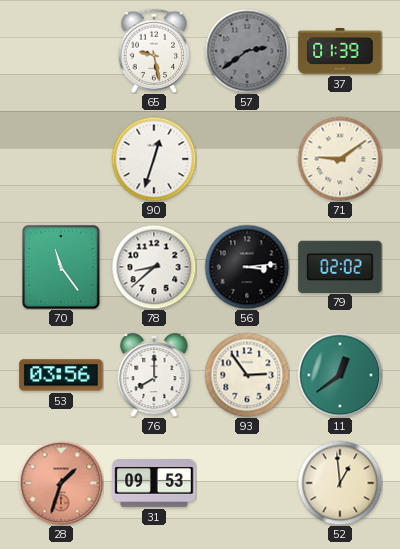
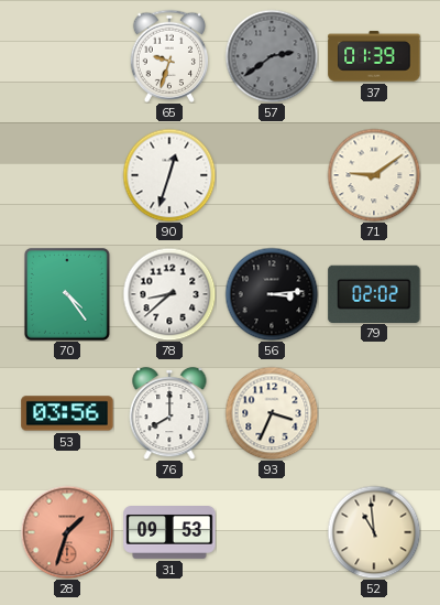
65: 9:28 -> 9:33
70: 11:24 -> 4:24
93: 2:54 -> 3:34
11: 12:39 -> none
52: 12:59 -> 10:59
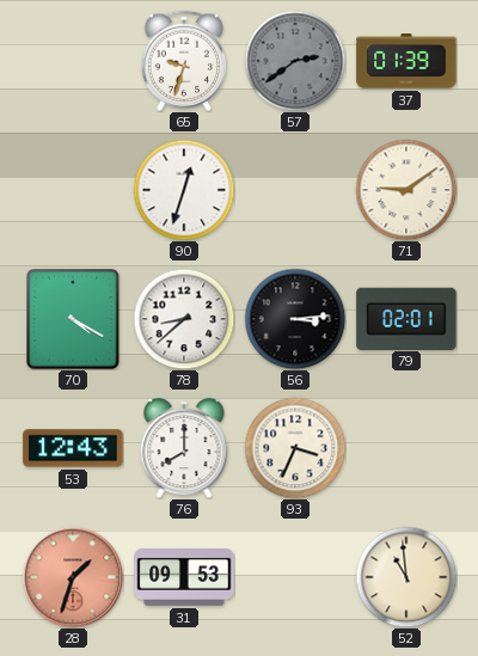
70: 4:24 -> 4:20
79: 02:02 -> 02:01
53: 03:56 -> 12:43
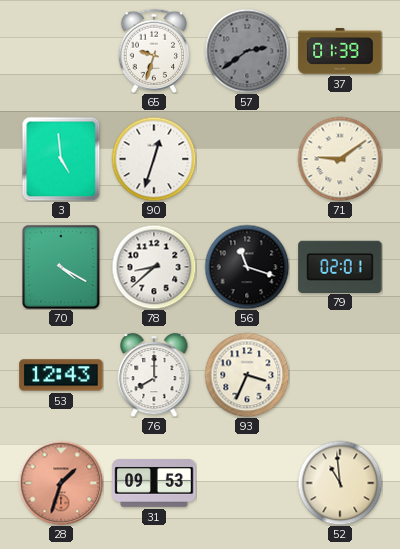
3: none -> 4:59
56: 3:14 -> 11:18
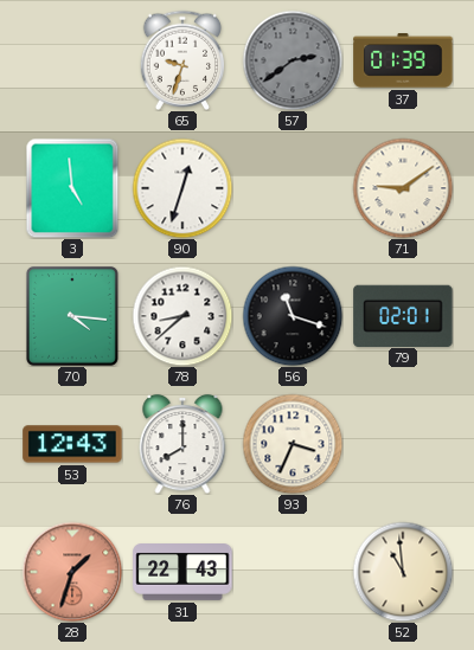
70: 4:20 -> 4:16
31: 09:53 -> 22:43
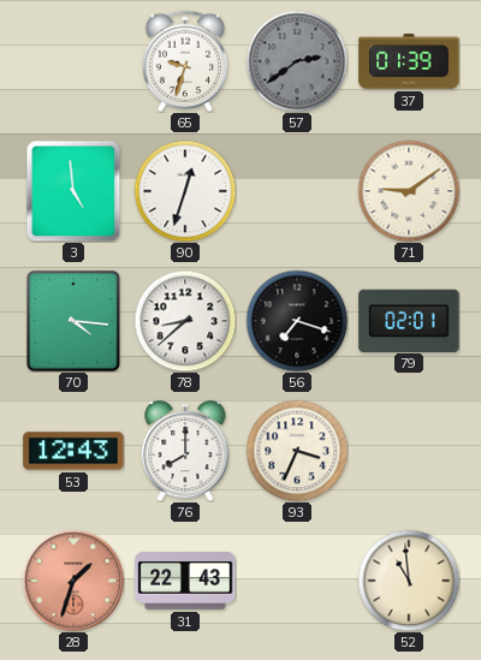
56: 11:18 -> 7:18
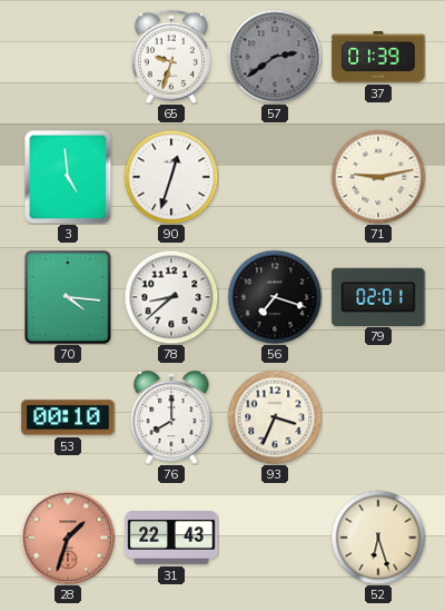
71: 9:09 -> 9:13
53: 12:43 -> 00:10
52: 10:59 -> 6:27
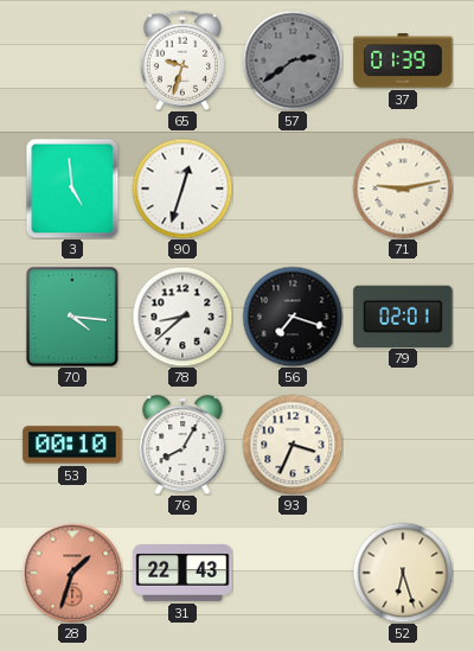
76: 8:00 -> 8:05
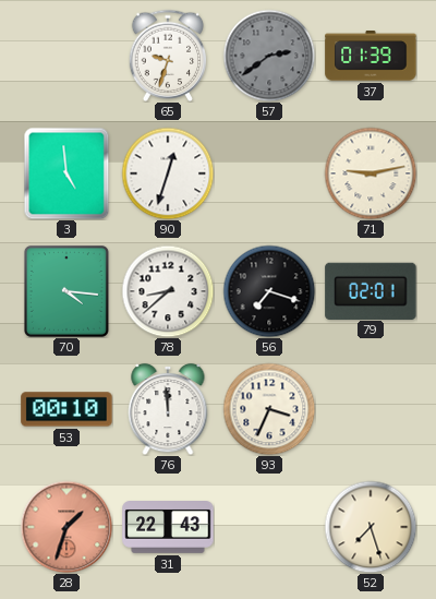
76: 8:05 -> 11:59
52: 6:27 -> 7:27
